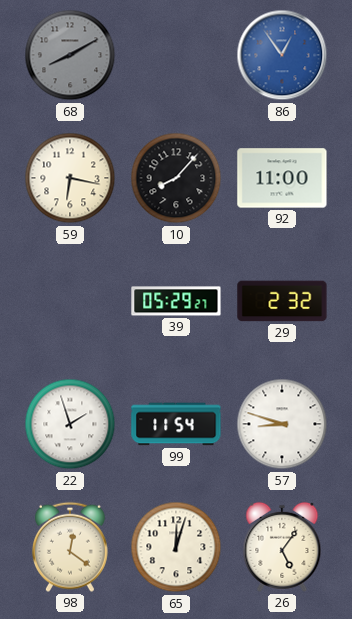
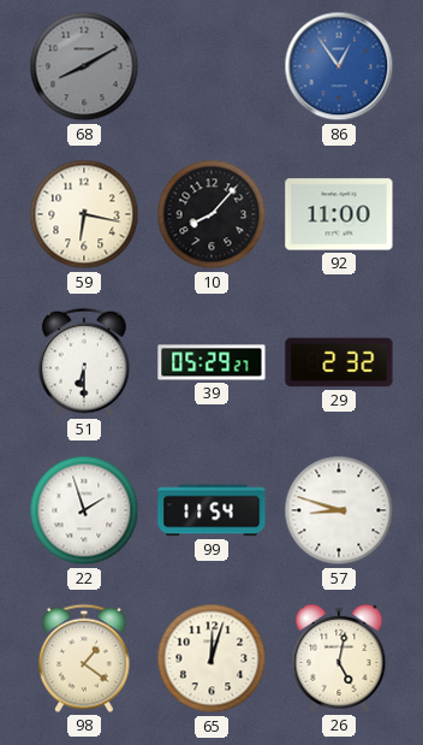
51: none -> 6:30
98: 12:21 -> 1:21
26: 5:06 -> 5:02
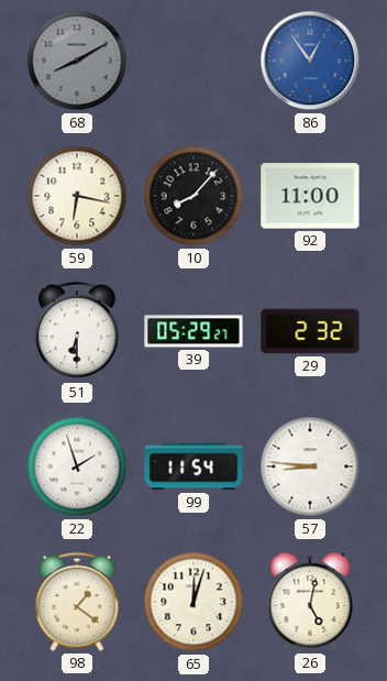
57: 8:48 -> 8:46
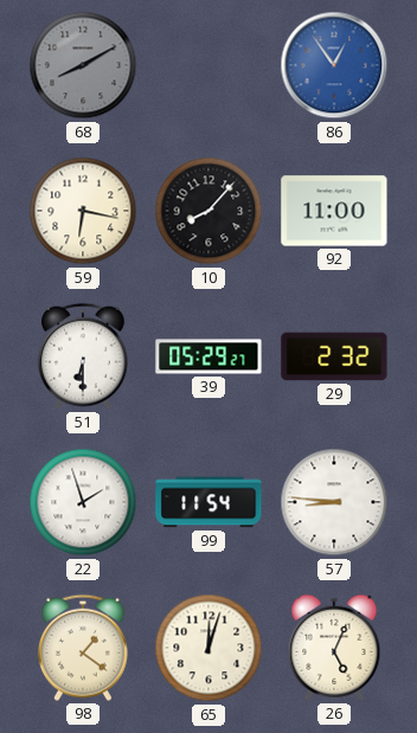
26: 5:02 -> 5:04
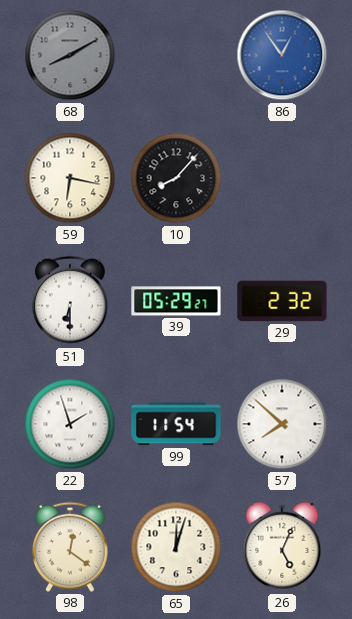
92: 11:00 -> none
57: 8:46 -> 7:52
98: 1:21 -> 12:21
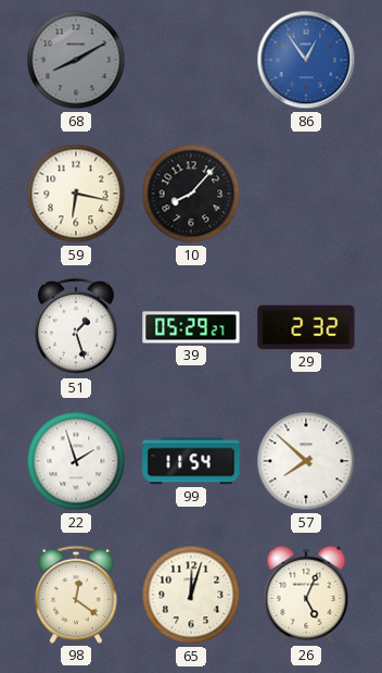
51: 6:30 -> 1:27
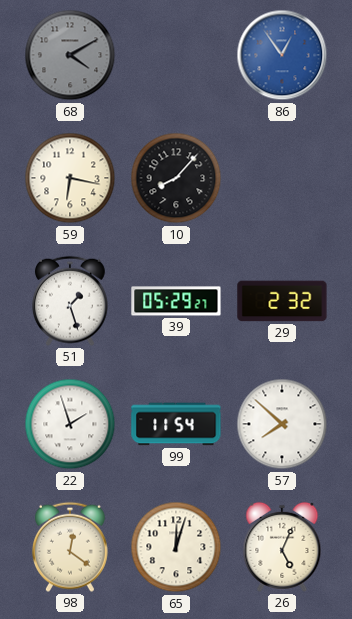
68: 8:10 -> 4:10
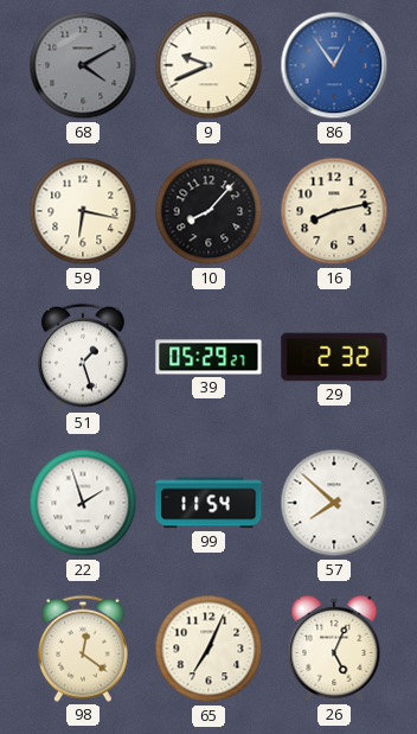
9: none -> 9:41
16: none -> 8:13
65: 12:03 -> 7:04
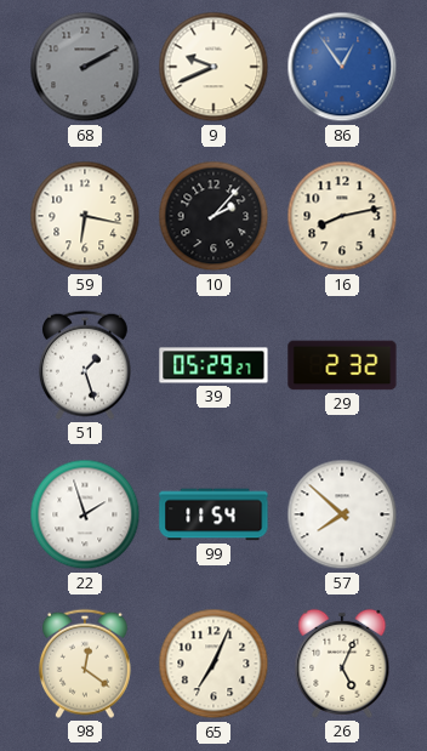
68: 4:10 -> 2:10
10: 8:07 -> 2:07
